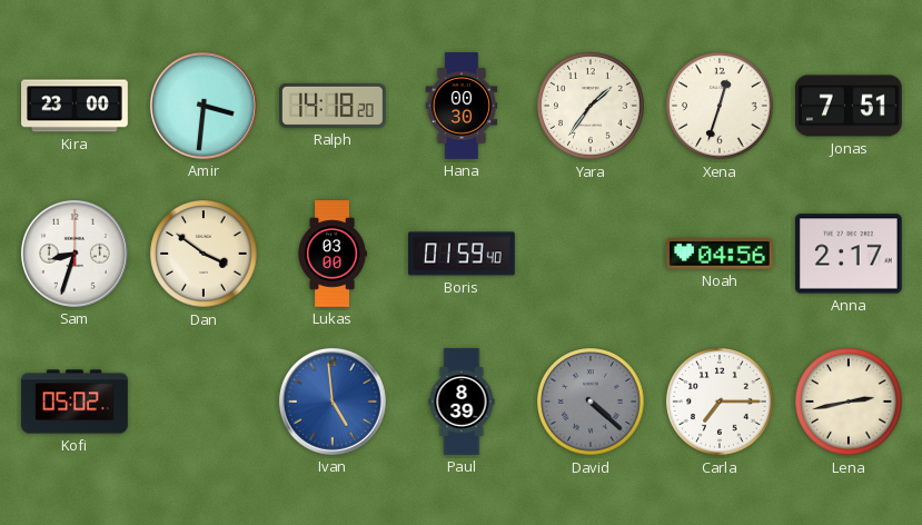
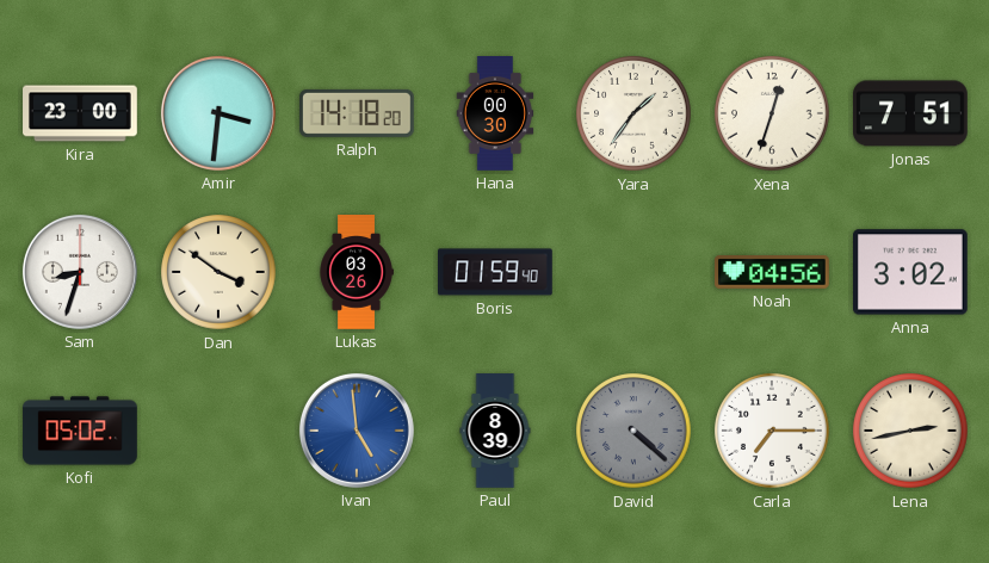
Lukas: 03:00 -> 03:26
Anna: 2:17 -> 3:02
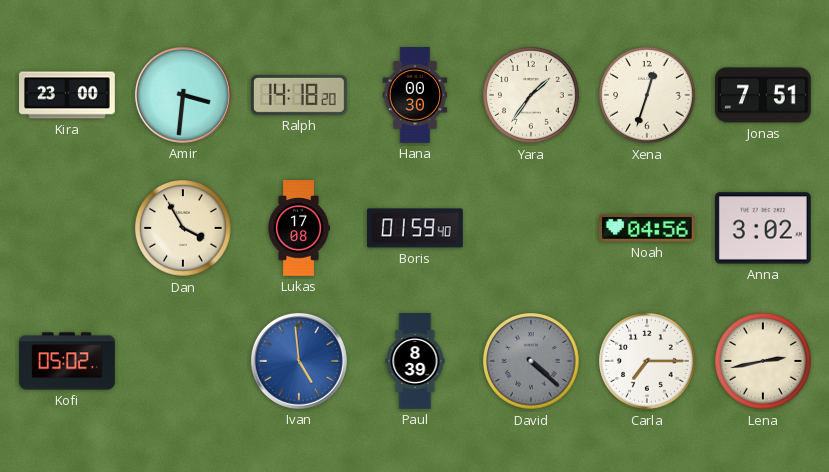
Sam: 8:33 -> none
Dan: 3:51 -> 3:55
Lukas: 03:26 -> 17:08
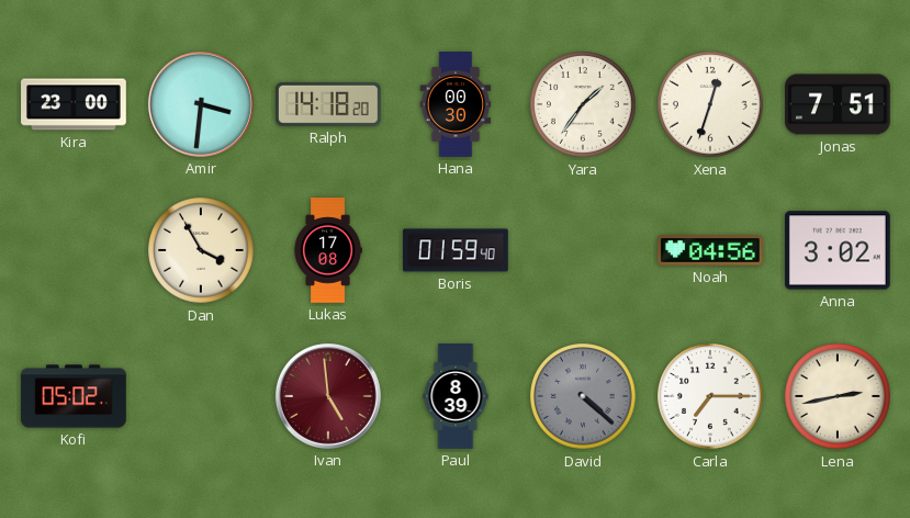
Ivan dial: blue -> burgundy
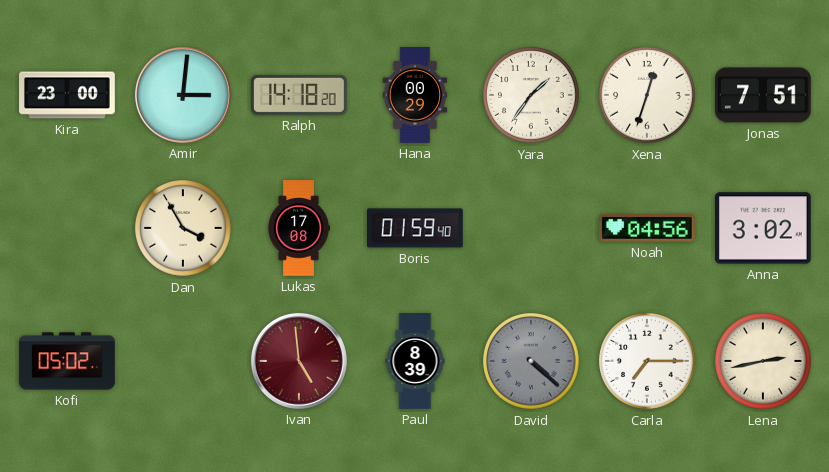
Amir: 3:31 -> 3:01
Hana: 00:30 -> 00:29
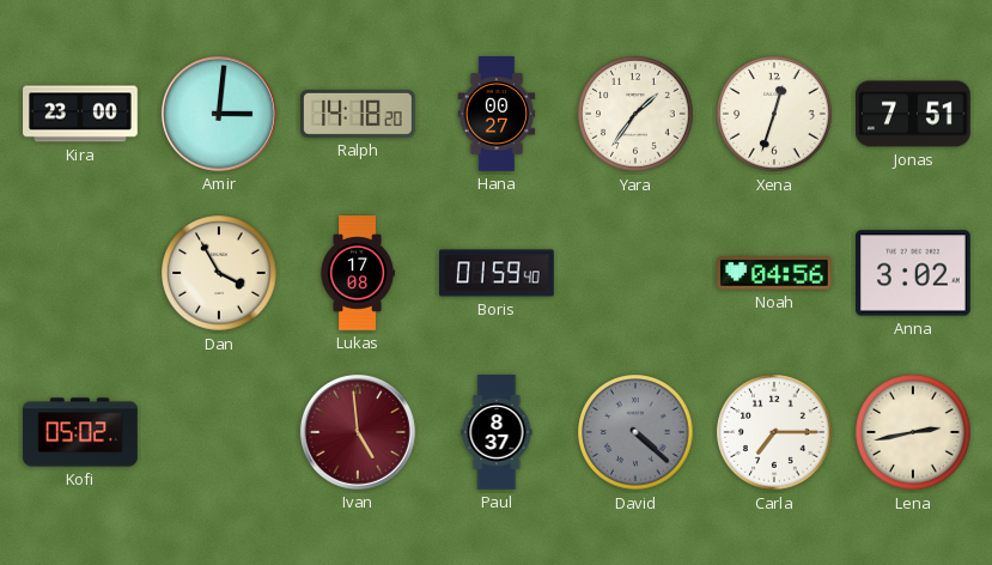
Hana: 00:29 -> 00:27
Paul: 8:39 -> 8:37
